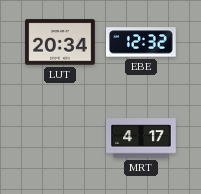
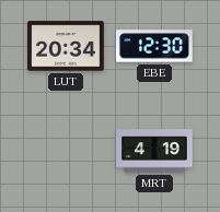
EBE: 12:32 -> 12:30
MRT: 4:17 -> 4:19
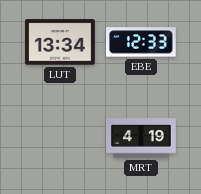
LUT: 20:34 -> 13:34
EBE: 12:30 -> 12:33
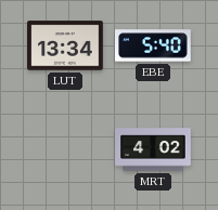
EBE: 12:33 -> 5:40
MRT: 4:19 -> 4:02
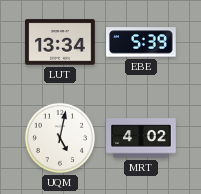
EBE: 5:40 -> 5:39
UQM: none -> 5:02
